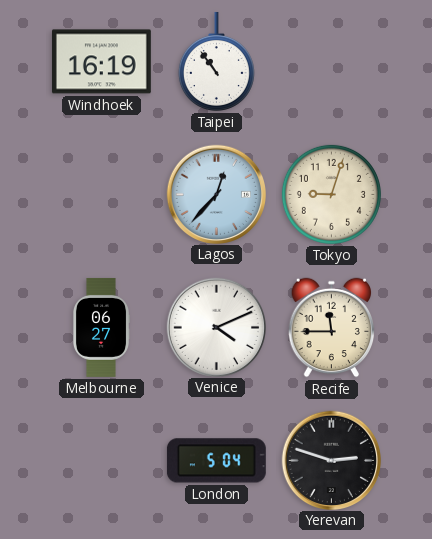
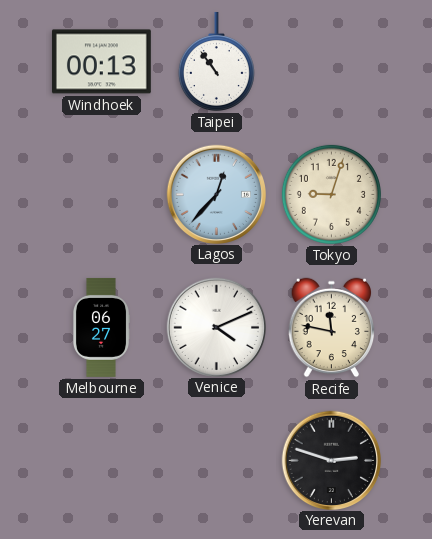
Windhoek: 16:19 -> 00:13
Recife: 11:45 -> 11:47
London: 5:04 -> none
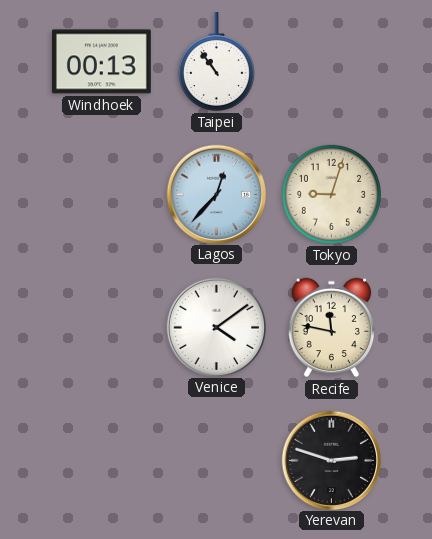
Melbourne: 06:27 -> none
Venice: 4:11 -> 4:09
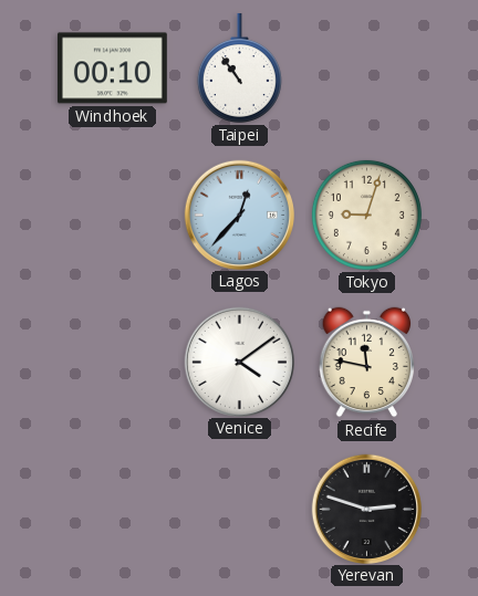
Windhoek: 00:13 -> 00:10
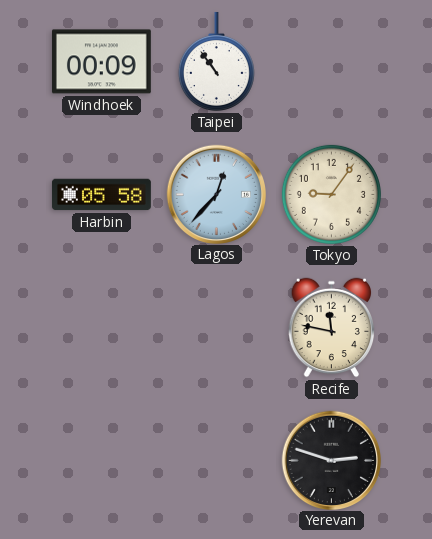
Windhoek: 00:10 -> 00:09
Harbin: none -> 05:58
Tokyo: 9:03 -> 9:06
Venice: 4:09 -> none
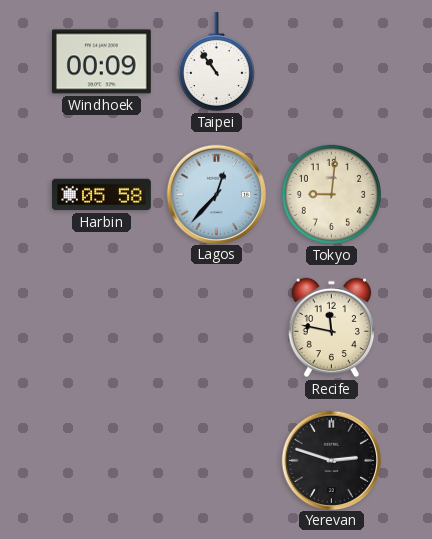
Tokyo: 9:06 -> 9:01
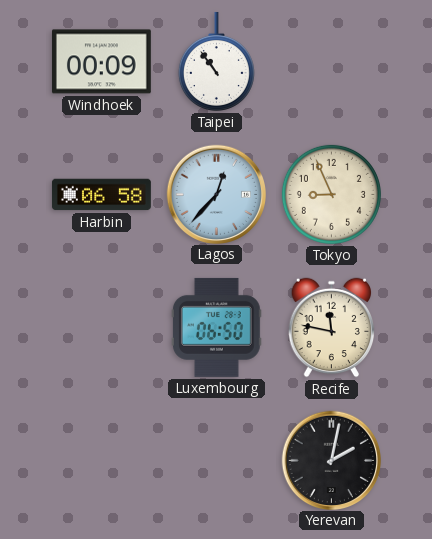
Harbin: 05:58 -> 06:58
Tokyo: 9:01 -> 8:56
Luxembourg: none -> 06:50
Yerevan: 2:48 -> 2:02
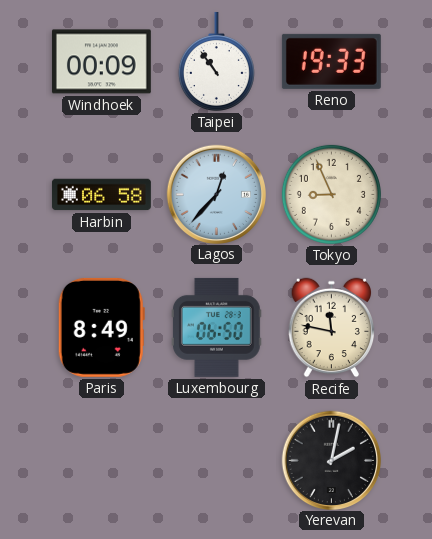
Reno: none -> 19:33
Paris: none -> 8:49
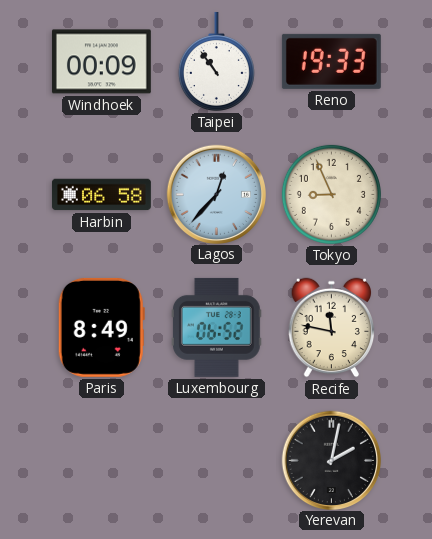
Luxembourg: 06:50 -> 06:52
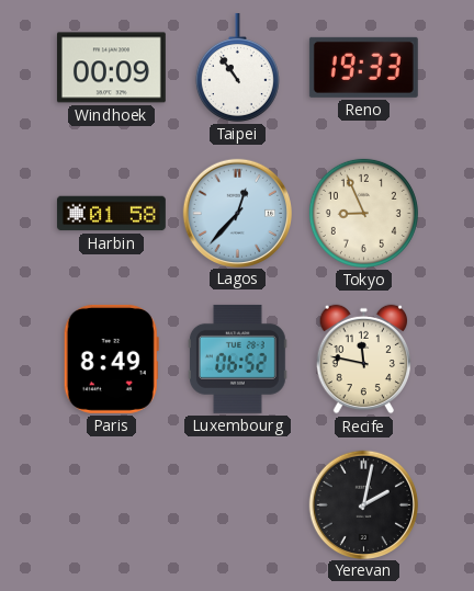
Harbin: 06:58 -> 01:58
